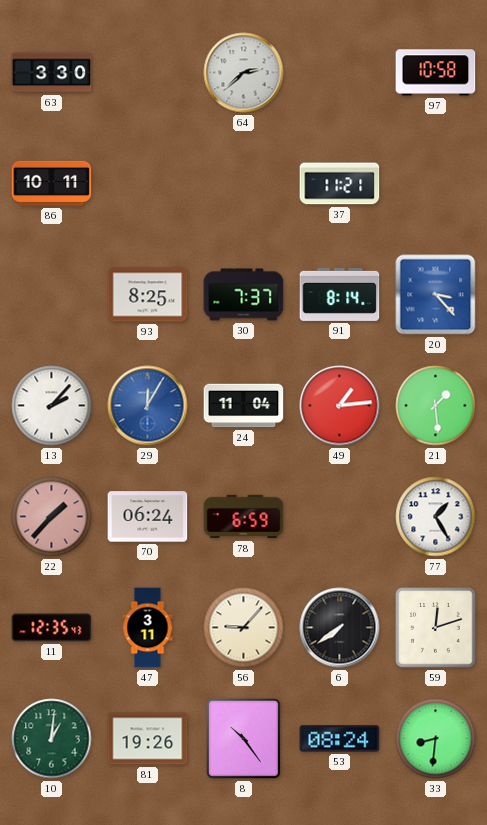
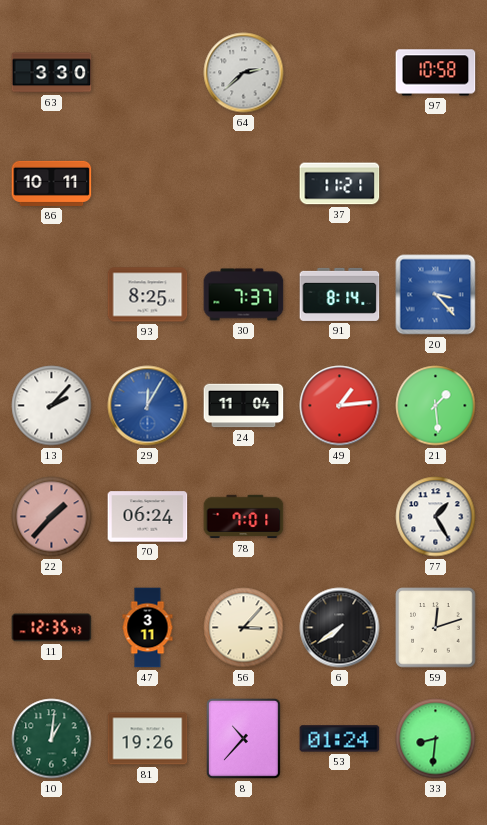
78: 6:59 -> 7:01
56: 9:07 -> 3:07
8: 10:24 -> 10:37
53: 08:24 -> 01:24
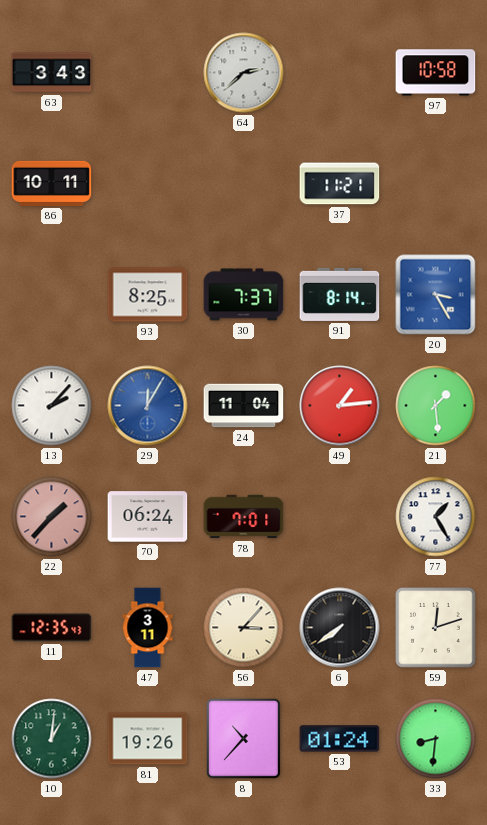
63: 3:30 -> 3:43
20: 3:23 -> 3:25
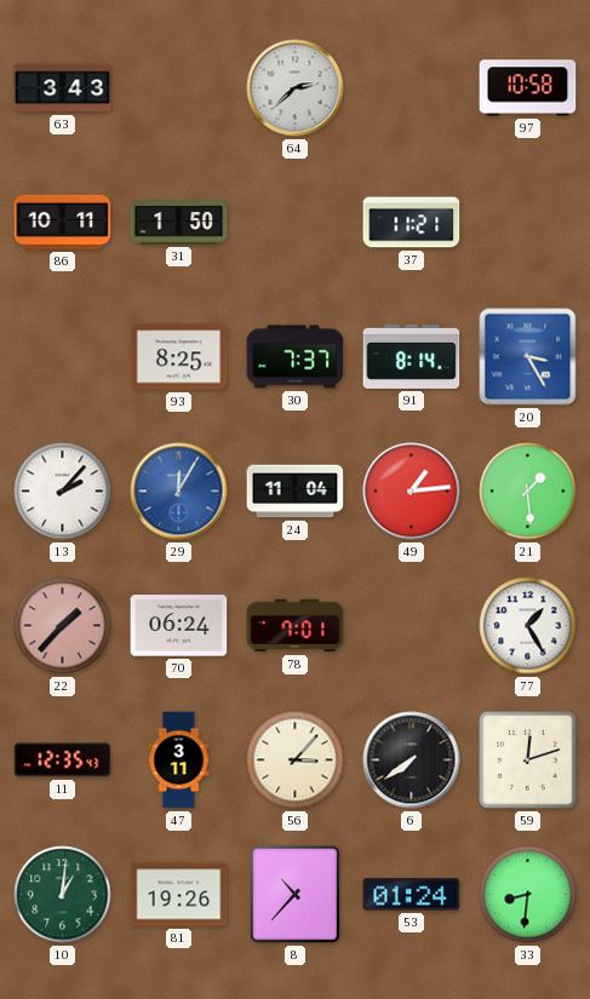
31: none -> 1:50
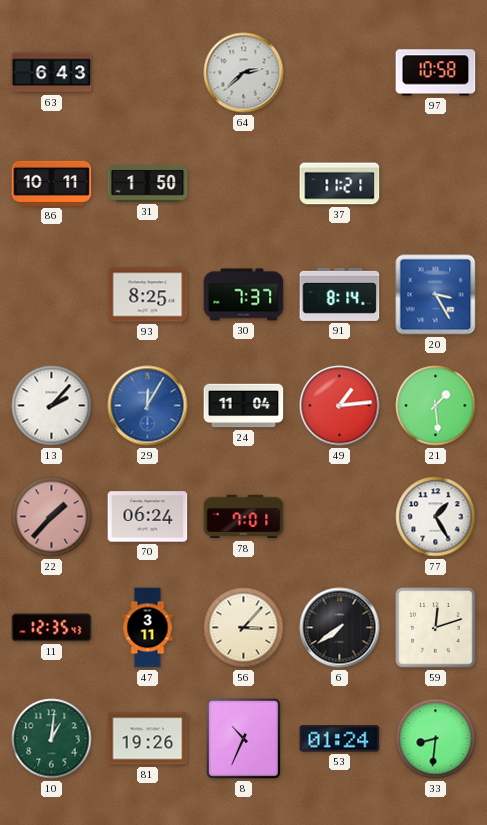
63: 3:43 -> 6:43
8: 10:37 -> 10:34
